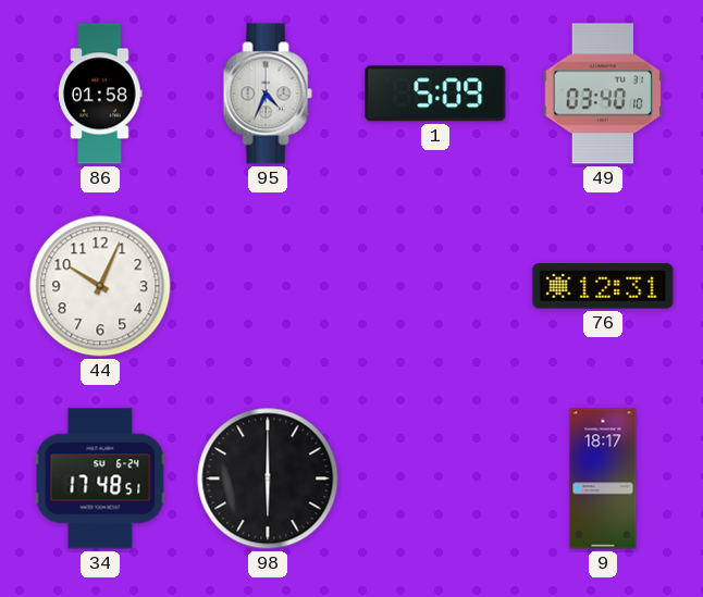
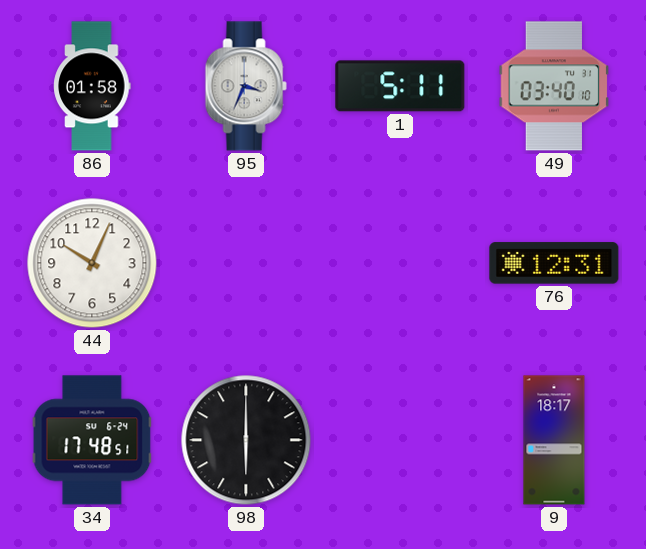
95: 4:34 -> 3:34
1: 5:09 -> 5:11
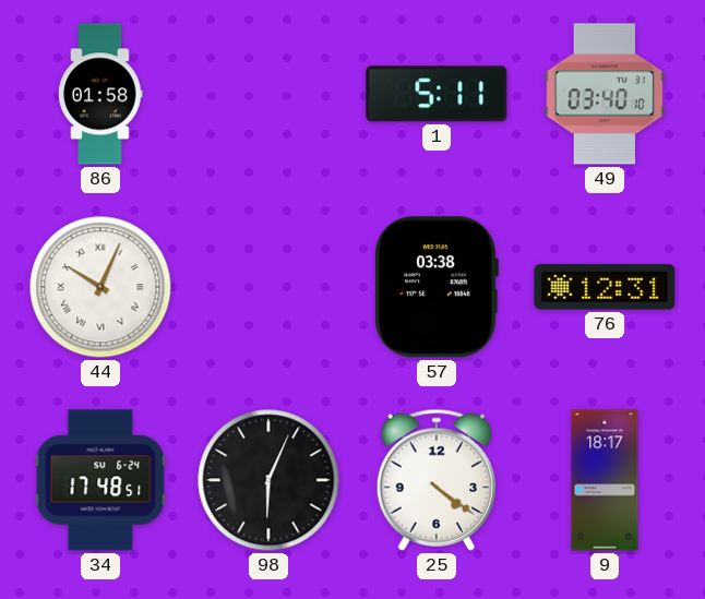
95: 3:34 -> none
44 numerals: Arabic -> Roman
57: none -> 03:38
98: 6:00 -> 6:04
25: none -> 4:21
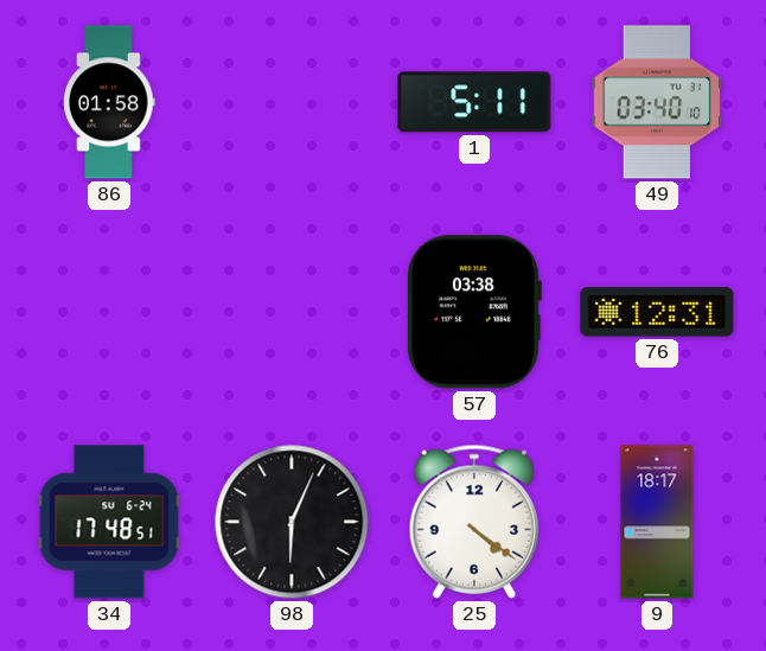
44: 10:04 -> none
